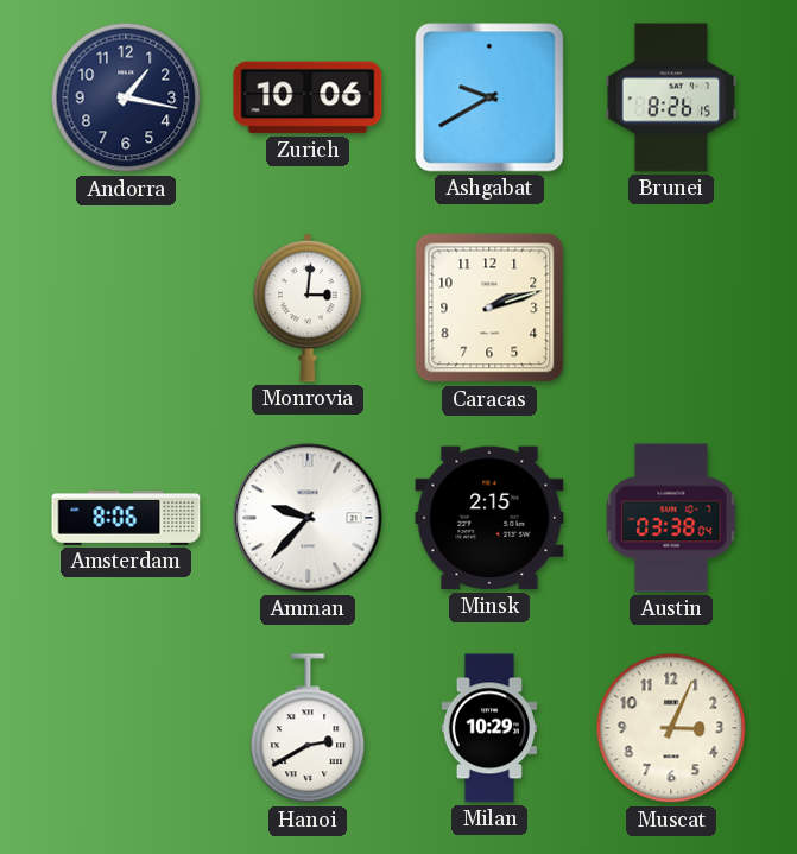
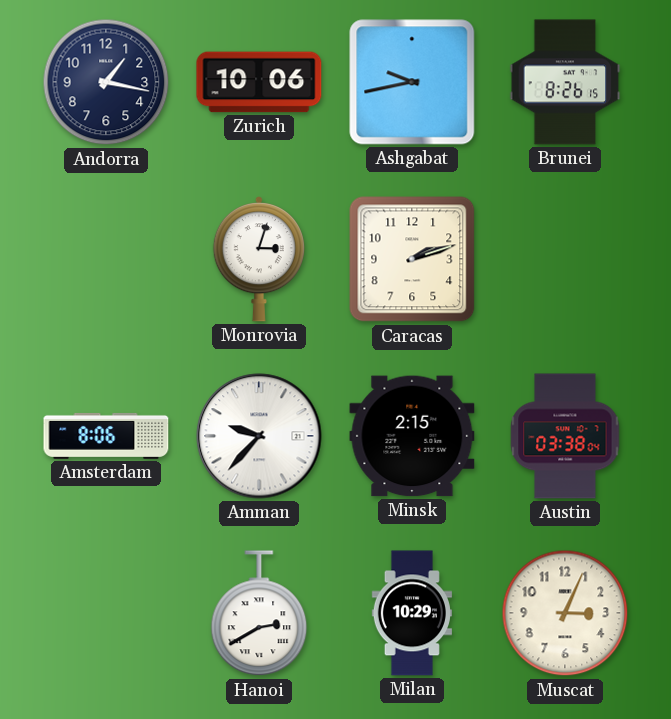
Ashgabat: 9:40 -> 9:43
Monrovia: 3:01 -> 3:03
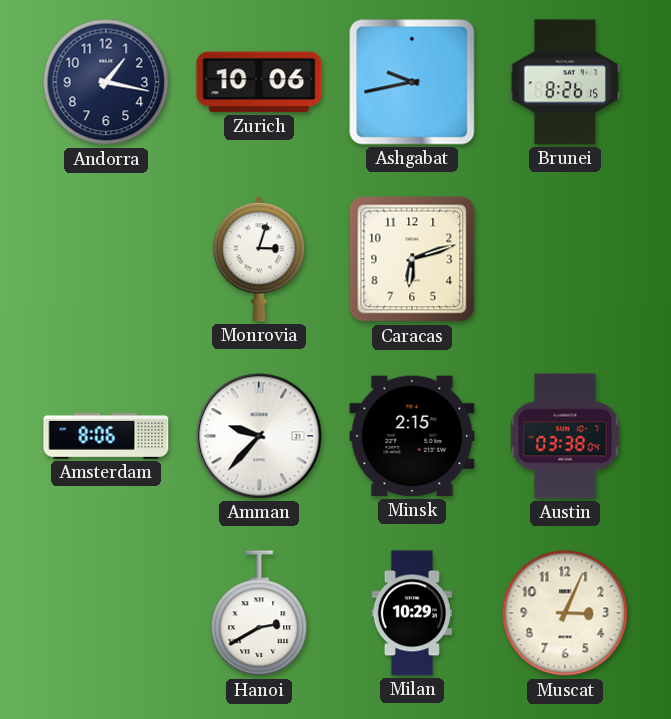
Caracas: 2:12 -> 6:12
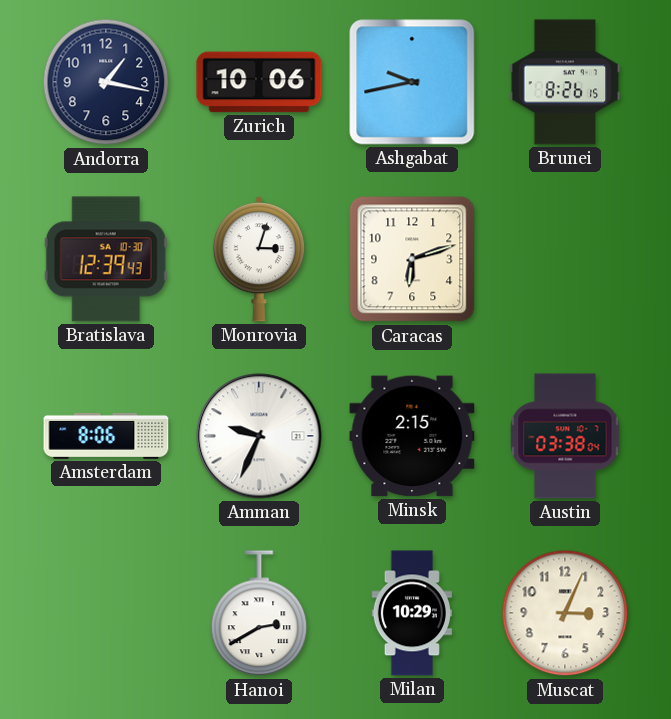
Bratislava: none -> 12:39
Amman: 9:37 -> 9:34
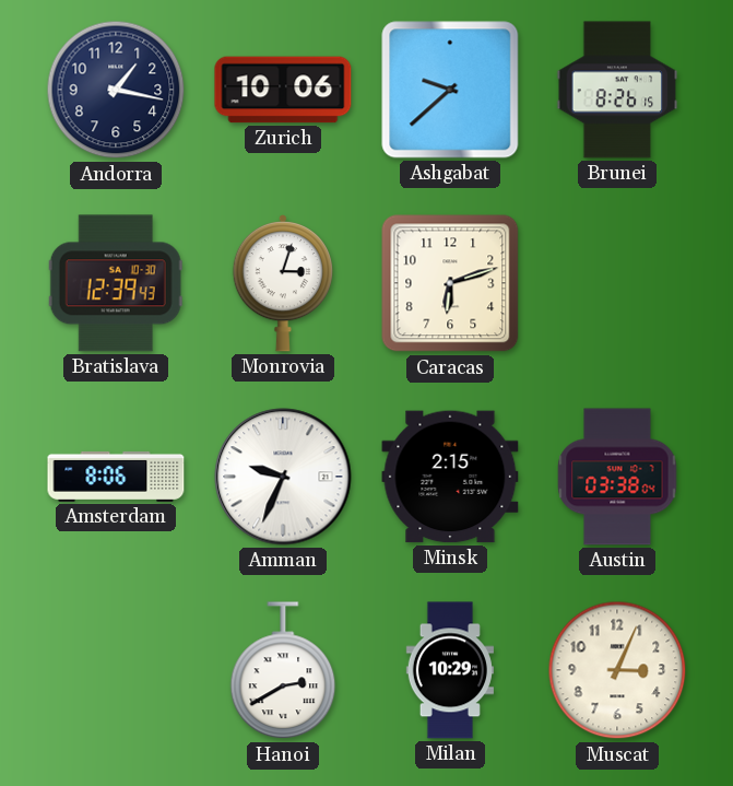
Ashgabat: 9:43 -> 9:38
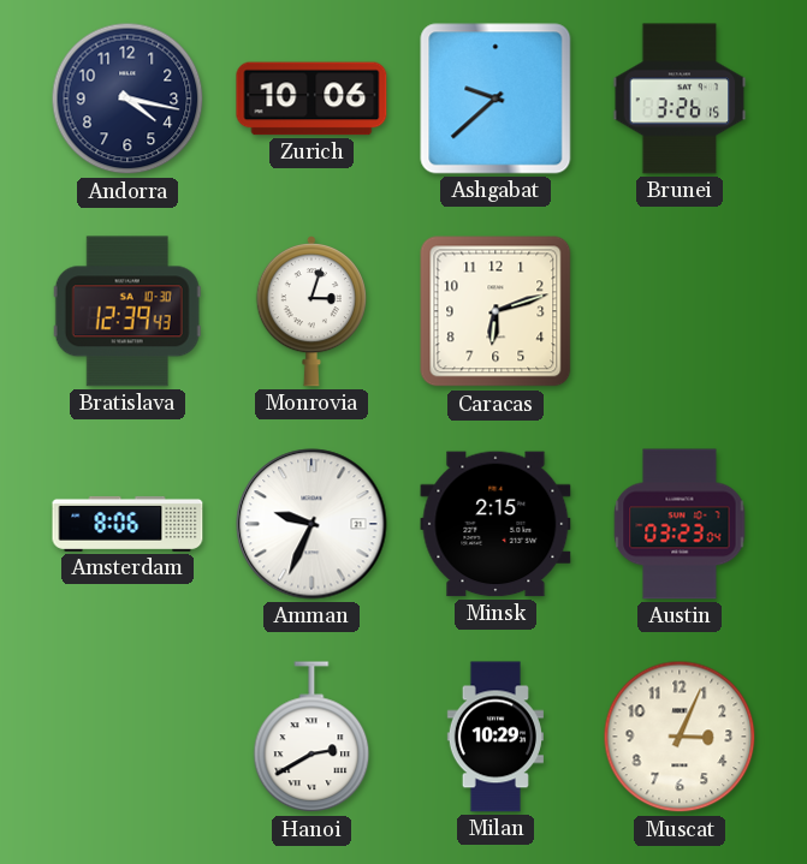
Andorra: 1:17 -> 4:17
Brunei: 8:26 -> 3:26
Austin: 03:38 -> 03:23
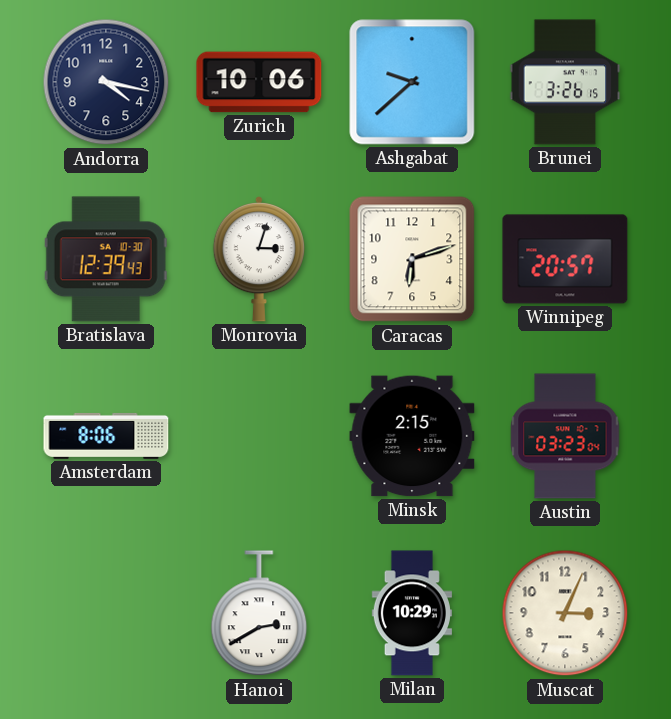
Winnipeg: none -> 20:57
Amman: 9:34 -> none
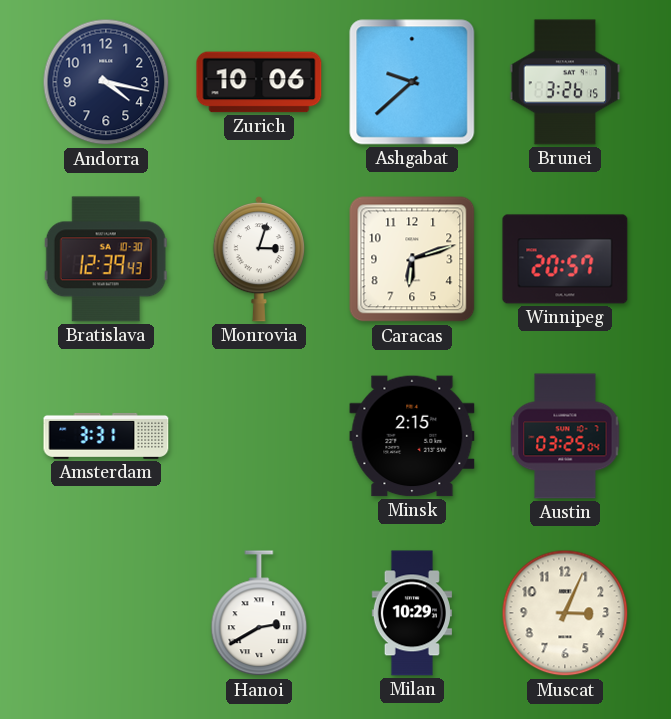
Amsterdam: 8:06 -> 3:31
Austin: 03:23 -> 03:25
